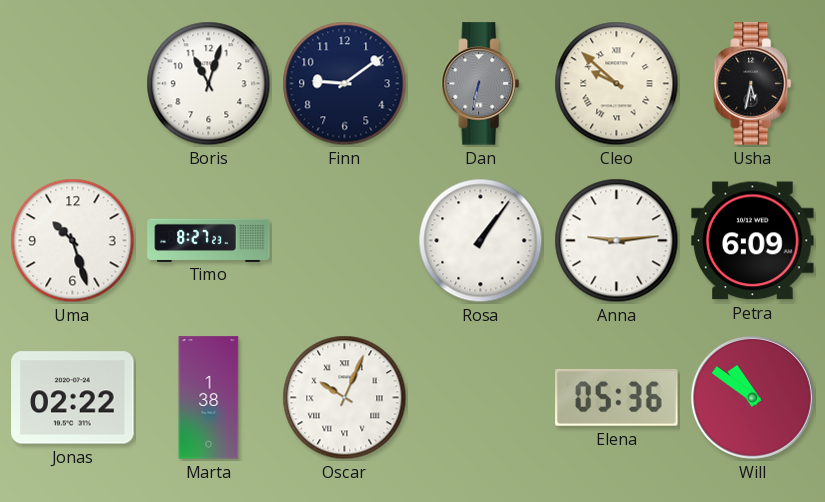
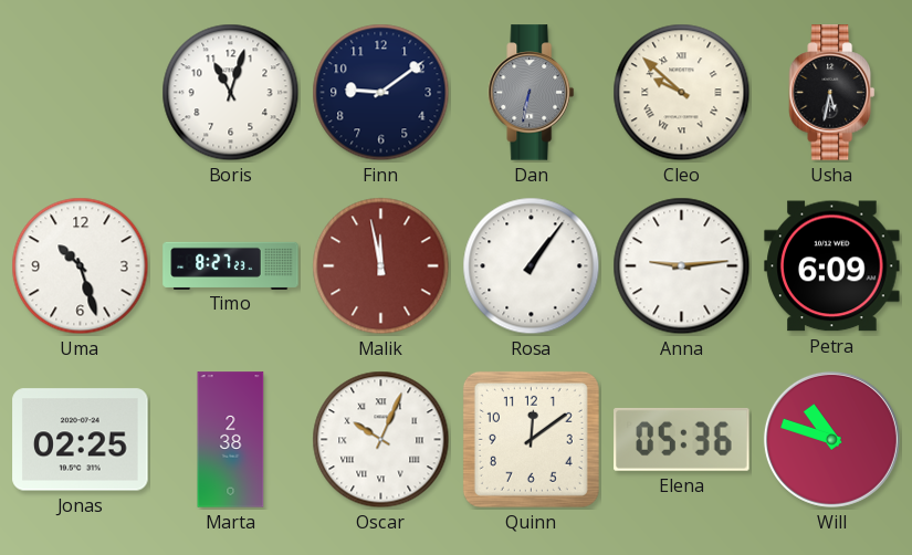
Malik: none -> 11:58
Jonas: 02:22 -> 02:25
Marta: 1:38 -> 2:38
Quinn: none -> 12:09
Will: 10:51 -> 10:48
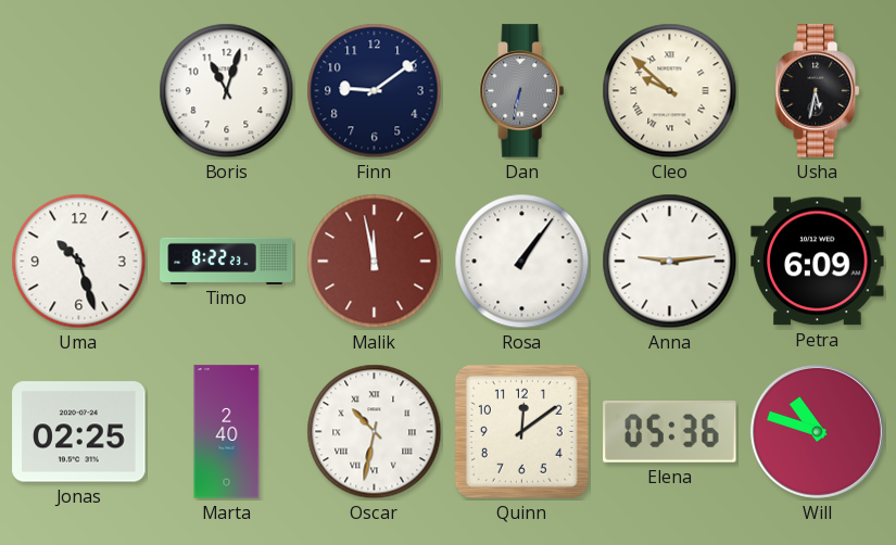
Timo: 8:27 -> 8:22
Marta: 2:38 -> 2:40
Oscar: 10:04 -> 10:32
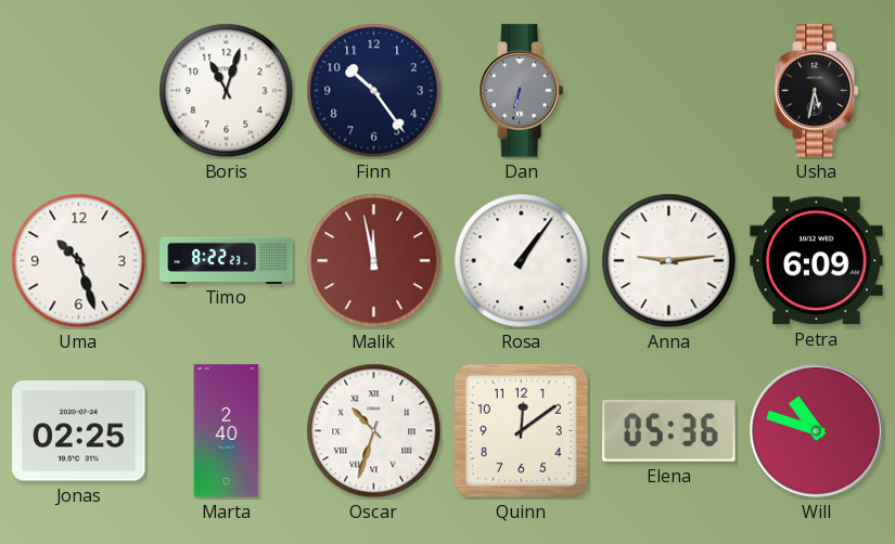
Finn: 9:09 -> 10:24
Cleo: 9:52 -> none
Oscar: 10:32 -> 10:33
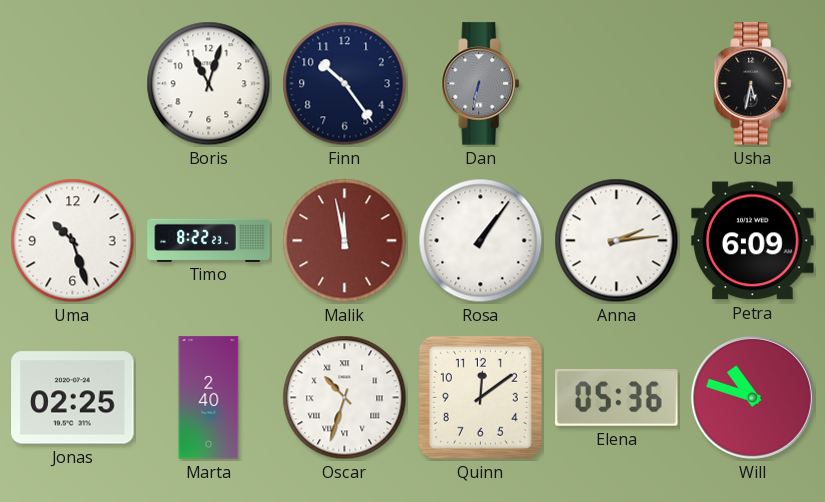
Anna: 9:14 -> 2:14
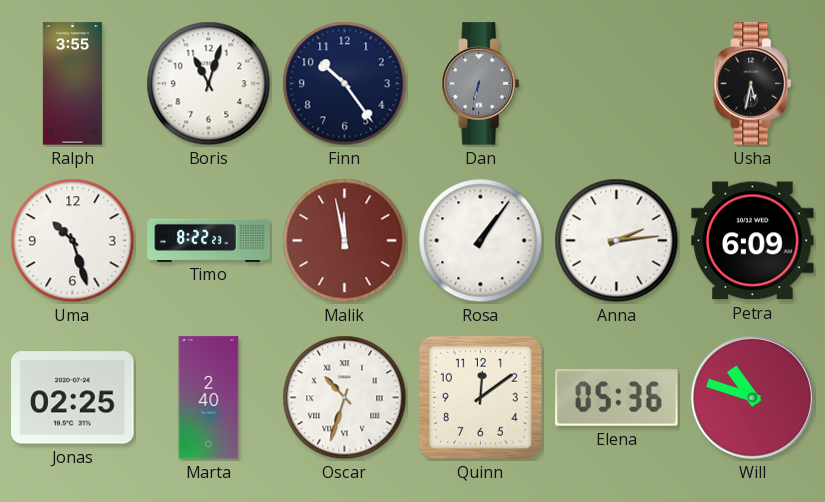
Ralph: none -> 3:55
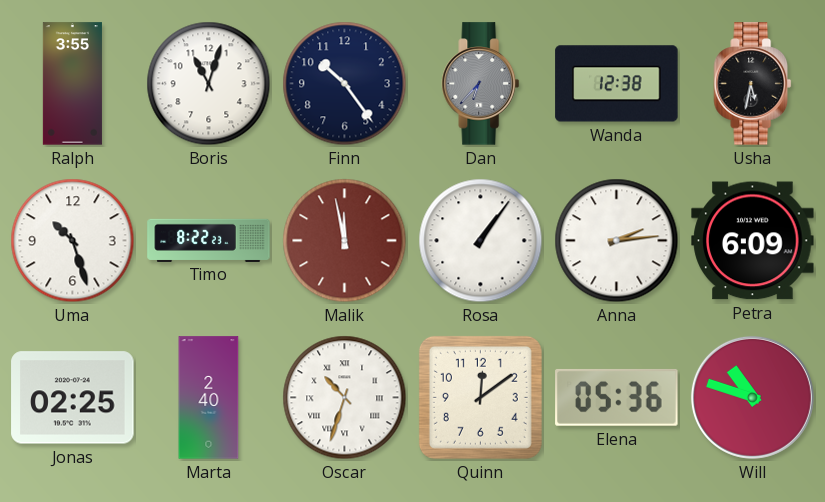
Dan: 6:32 -> 6:37
Wanda: none -> 12:38
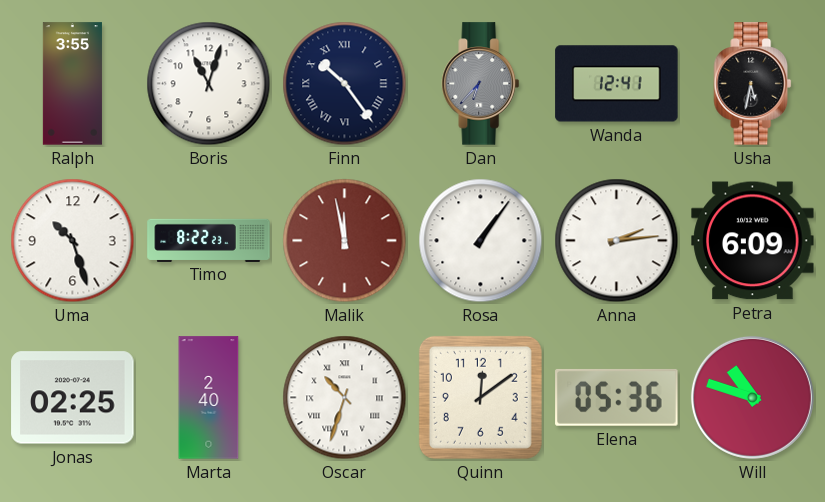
Finn numerals: Arabic -> Roman
Wanda: 12:38 -> 12:41
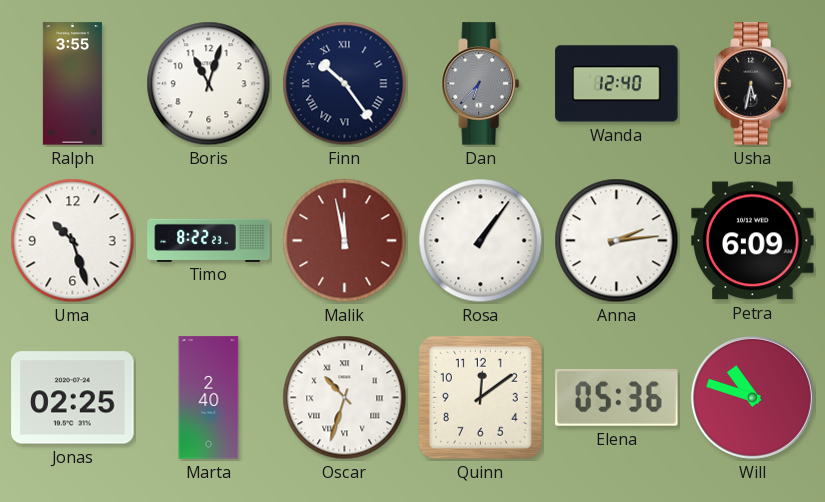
Wanda: 12:41 -> 12:40
